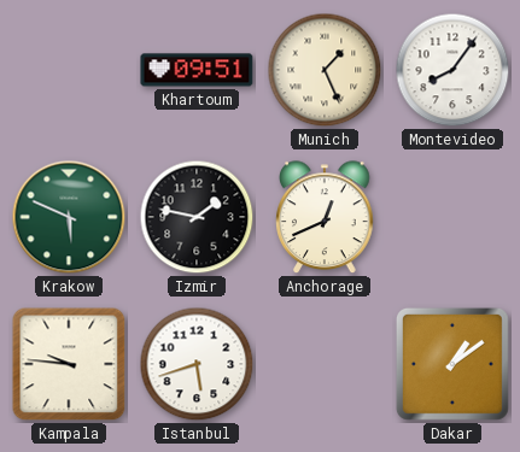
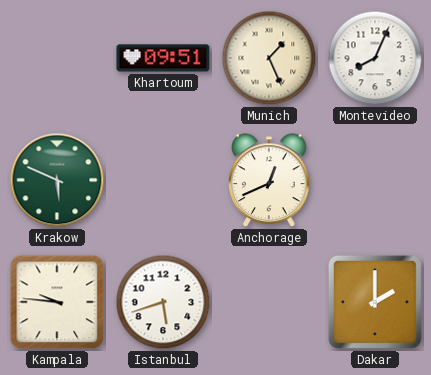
Montevideo: 8:06 -> 8:04
Izmir: 1:47 -> none
Dakar: 1:09 -> 2:00
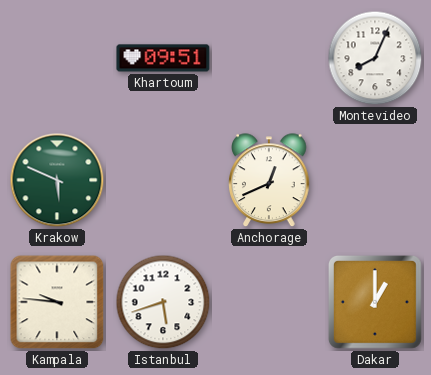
Munich: 1:26 -> none
Dakar: 2:00 -> 1:00
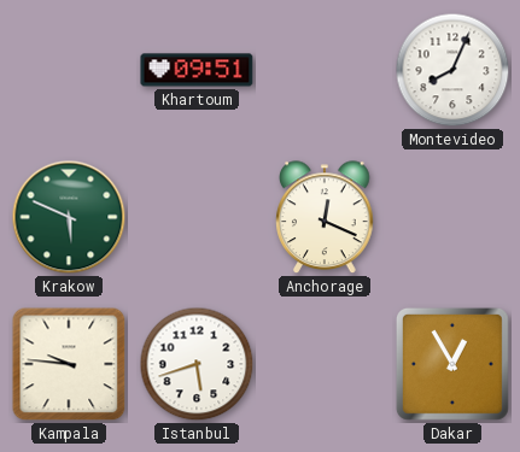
Anchorage: 12:41 -> 12:19
Dakar: 1:00 -> 12:55
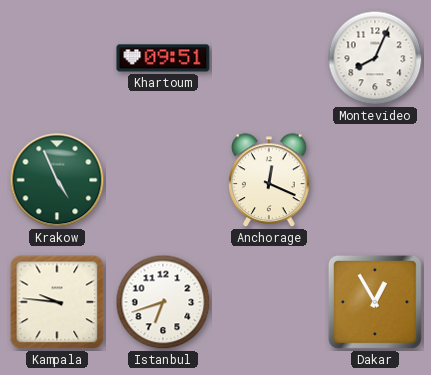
Krakow: 5:49 -> 4:56
Istanbul: 5:42 -> 6:42
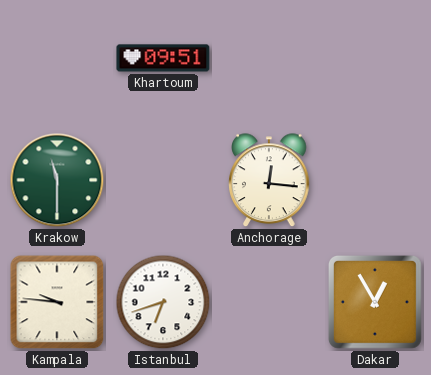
Montevideo: 8:04 -> none
Krakow: 4:56 -> 11:30
Anchorage: 12:19 -> 12:16
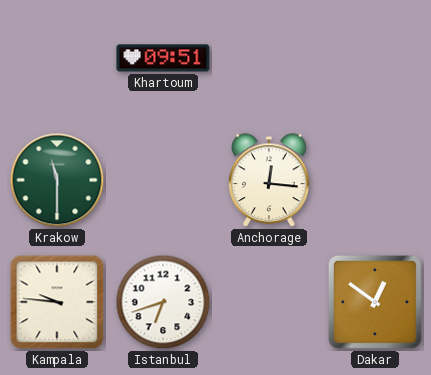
Dakar: 12:55 -> 12:51
